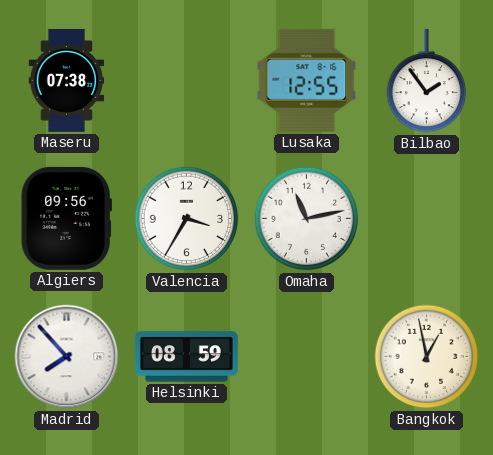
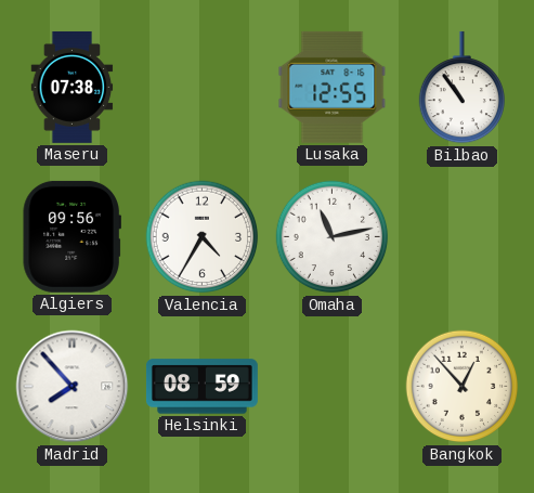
Bilbao: 1:54 -> 10:54
Valencia: 3:35 -> 4:35
Bangkok: 12:58 -> 12:53
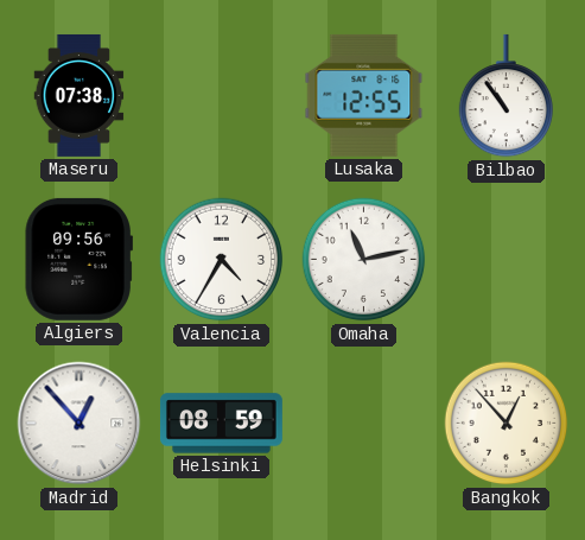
Madrid: 7:53 -> 12:53
